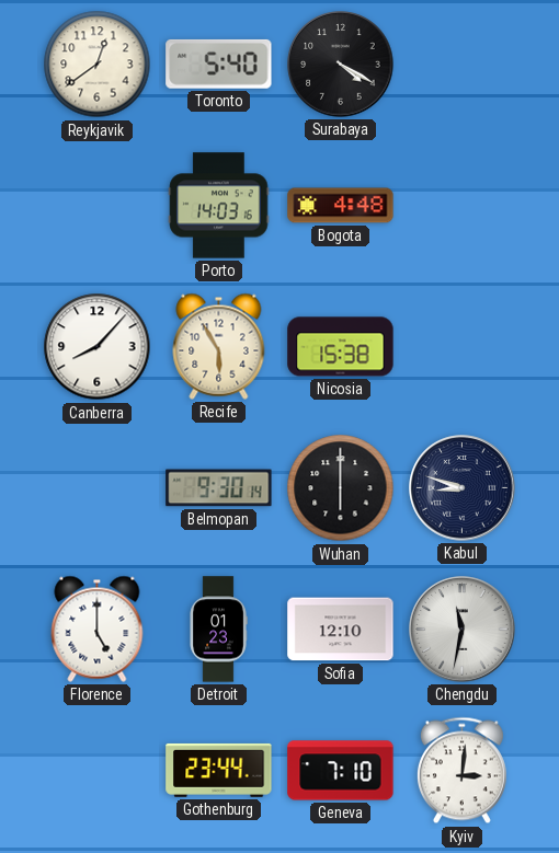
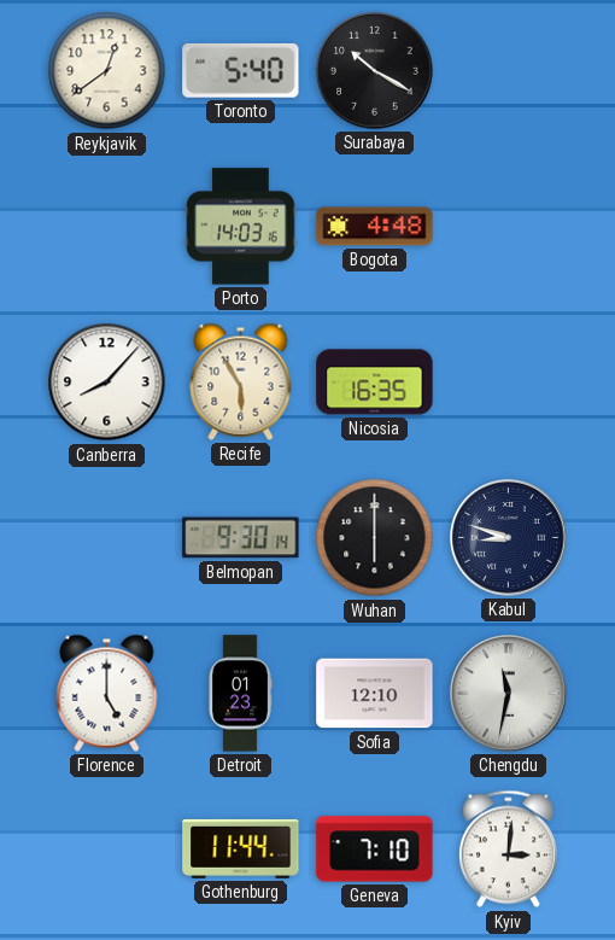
Surabaya: 4:20 -> 10:20
Nicosia: 15:38 -> 16:35
Gothenburg: 23:44 -> 11:44
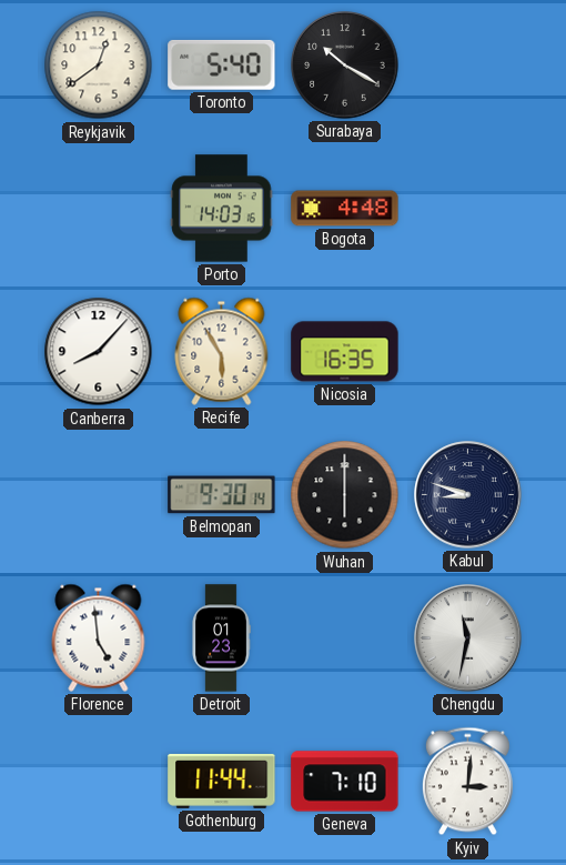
Florence: 5:00 -> 4:59
Sofia: 12:10 -> none
